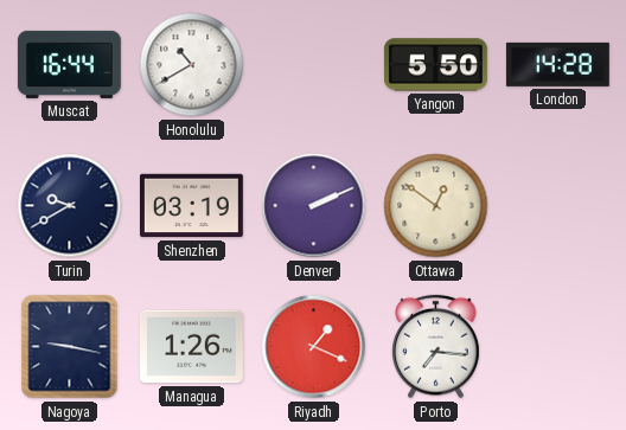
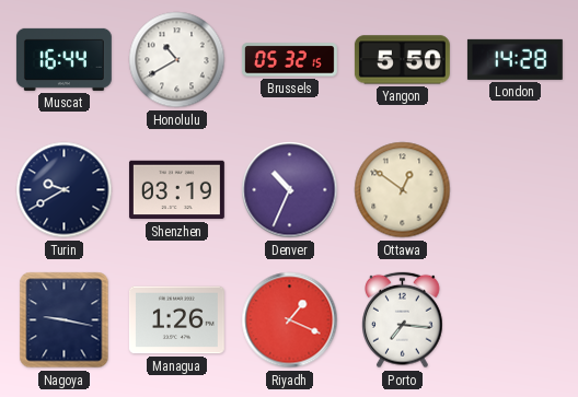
Brussels: none -> 05:32
Denver: 2:11 -> 10:34
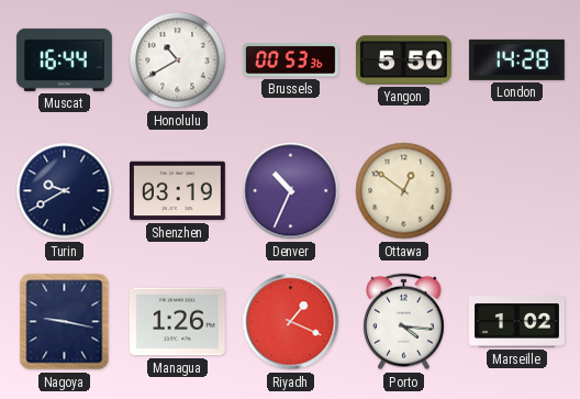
Brussels: 05:32 -> 00:53
Porto: 7:16 -> 4:16
Marseille: none -> 1:02
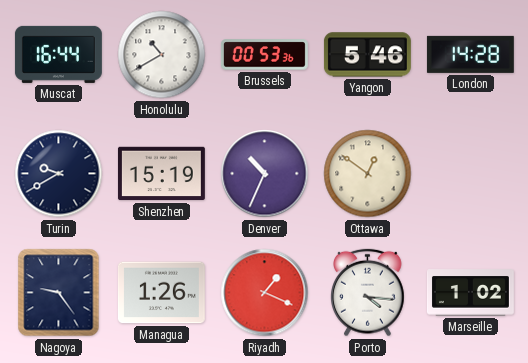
Yangon: 5:50 -> 5:46
Shenzhen: 03:19 -> 15:19
Nagoya: 9:17 -> 9:24
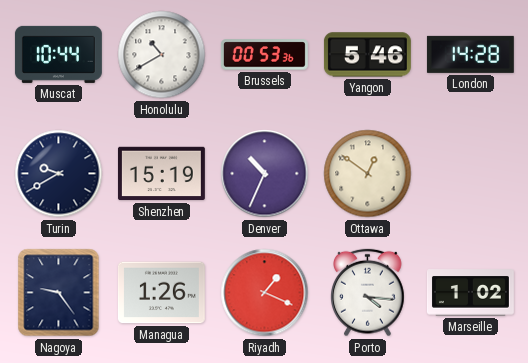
Muscat: 16:44 -> 10:44
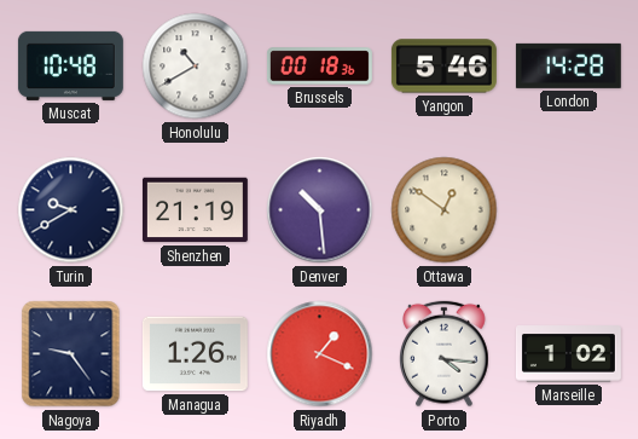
Muscat: 10:44 -> 10:48
Brussels: 00:53 -> 00:18
Shenzhen: 15:19 -> 21:19
Denver: 10:34 -> 10:29
